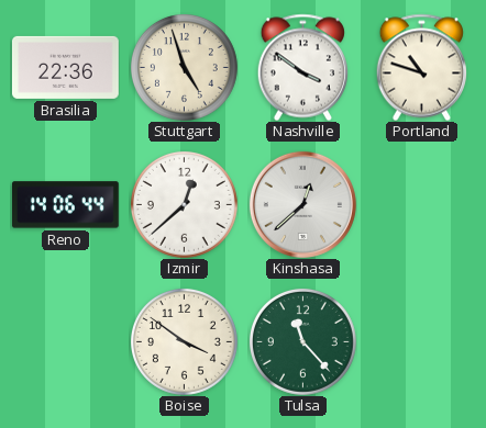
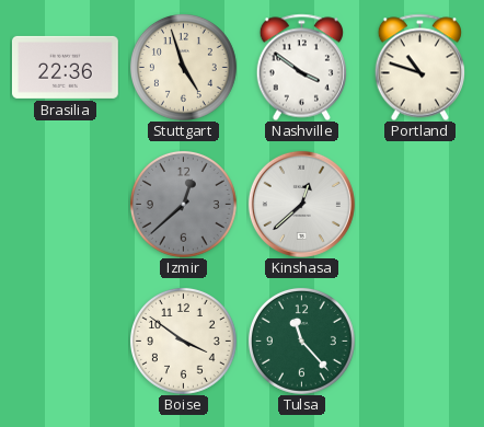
Reno: 14:06 -> none
Izmir dial: white -> grey
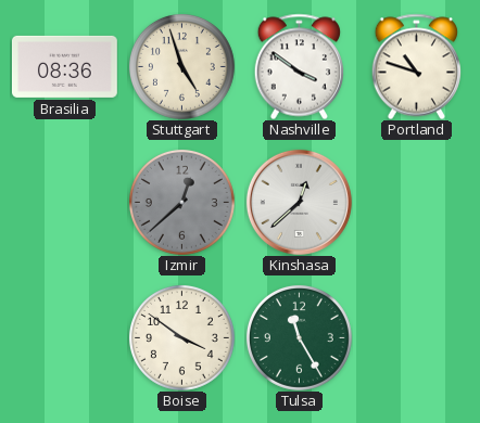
Brasilia: 22:36 -> 08:36
Tulsa: 11:23 -> 11:25
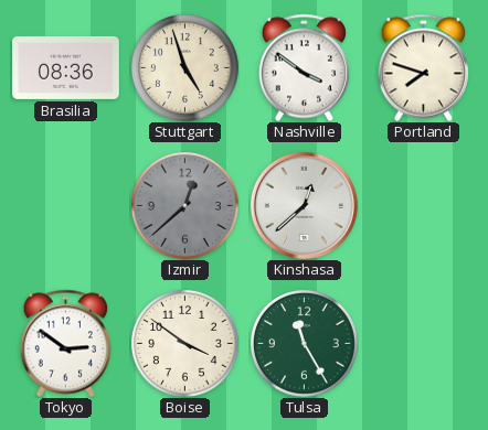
Portland: 10:48 -> 7:48
Tokyo: none -> 2:51
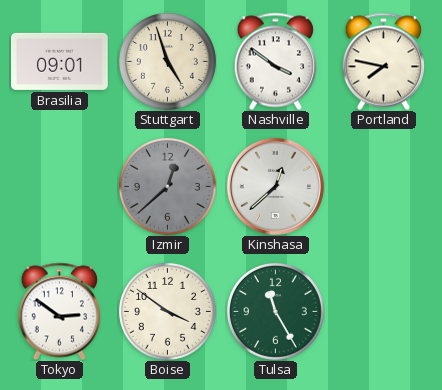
Brasilia: 08:36 -> 09:01
Portland: 7:48 -> 7:47
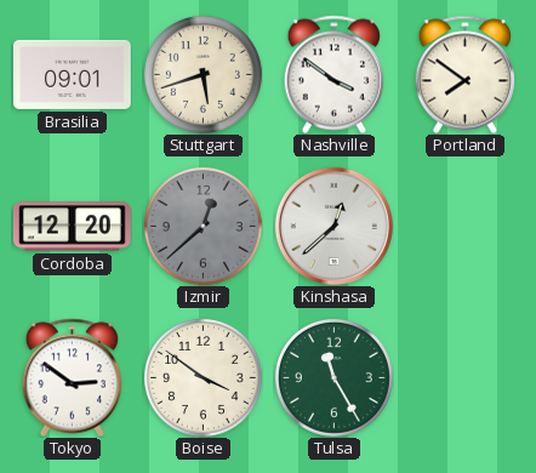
Stuttgart: 4:57 -> 5:42
Portland: 7:47 -> 7:51
Cordoba: none -> 12:20
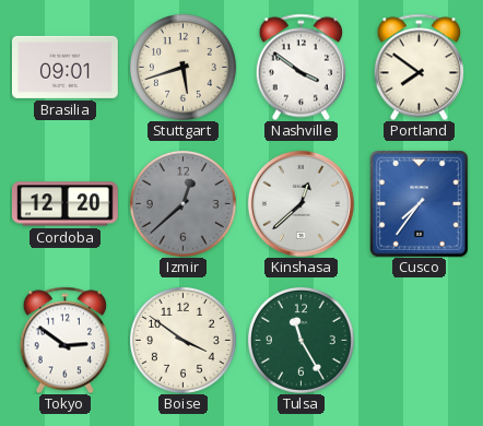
Cusco: none -> 7:36
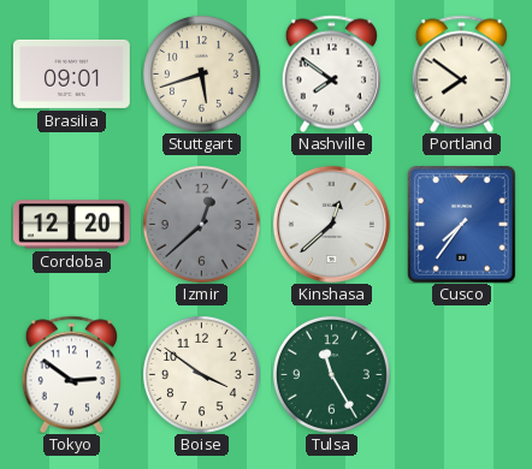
Nashville: 3:51 -> 7:51
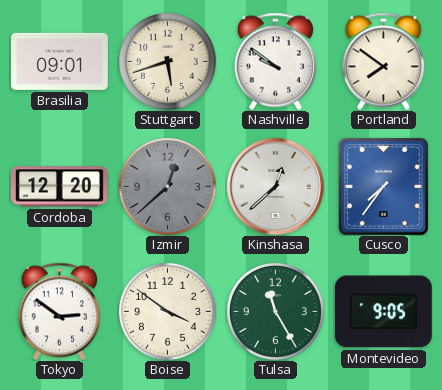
Nashville: 7:51 -> 9:51
Montevideo: none -> 9:05
